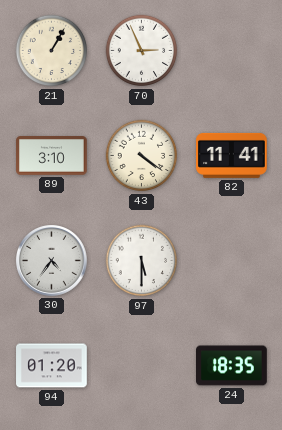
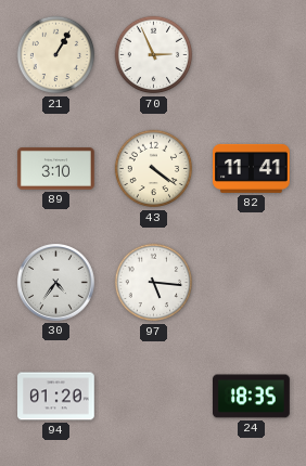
97: 5:30 -> 5:16
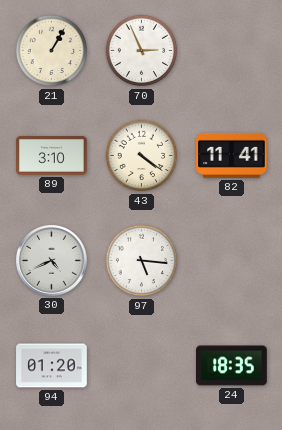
30: 4:36 -> 4:41
